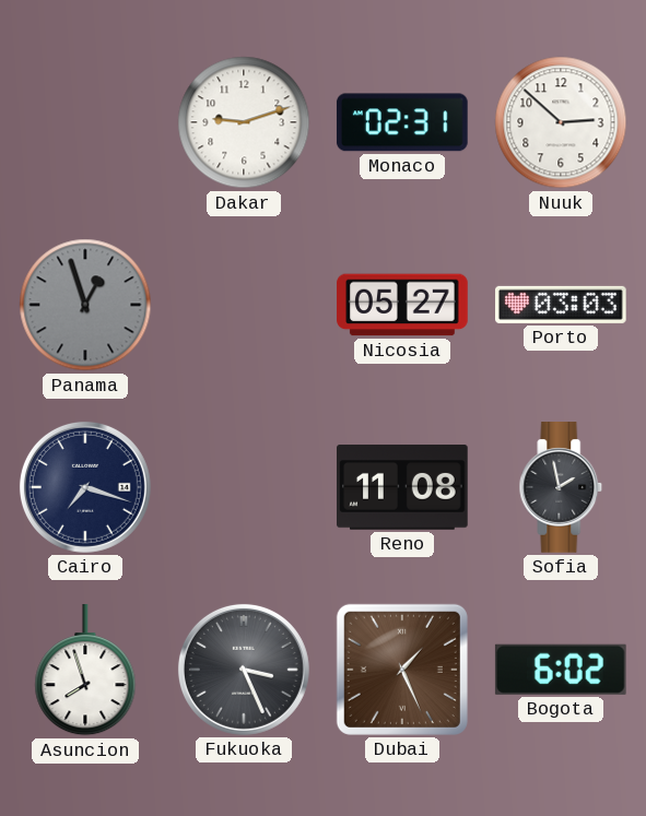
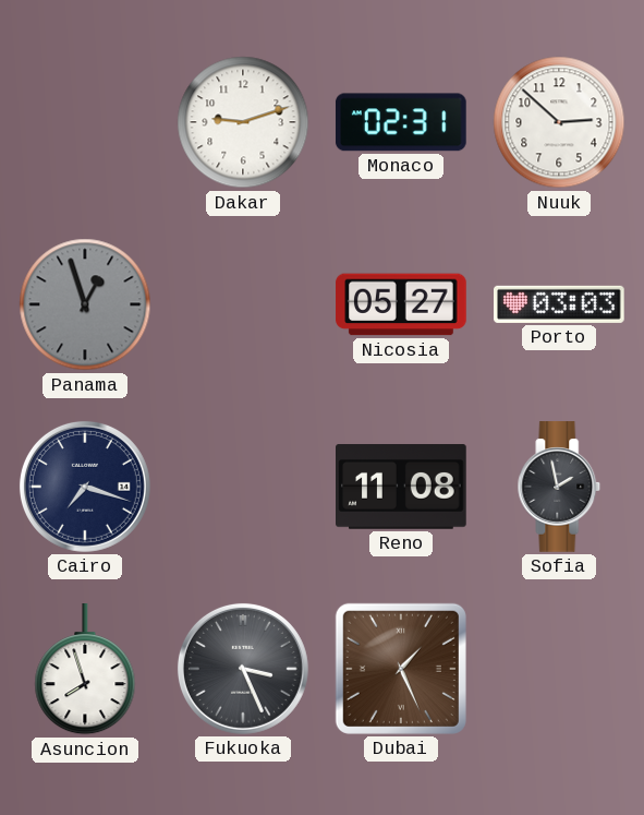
Bogota: 6:02 -> none
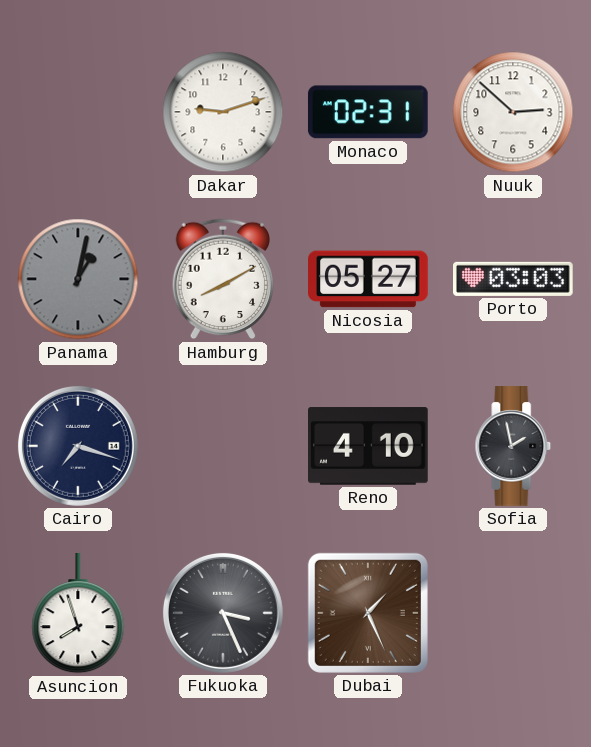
Panama: 12:57 -> 1:02
Hamburg: none -> 8:10
Reno: 11:08 -> 4:10
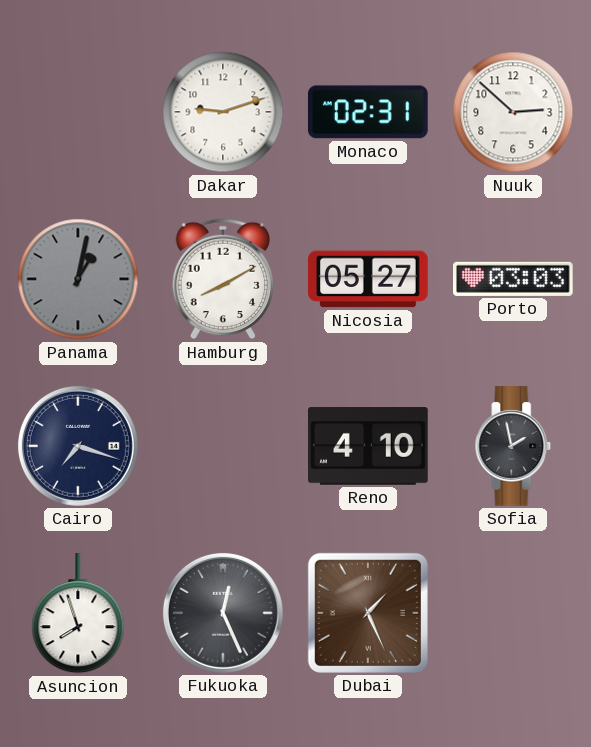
Fukuoka: 3:26 -> 12:26
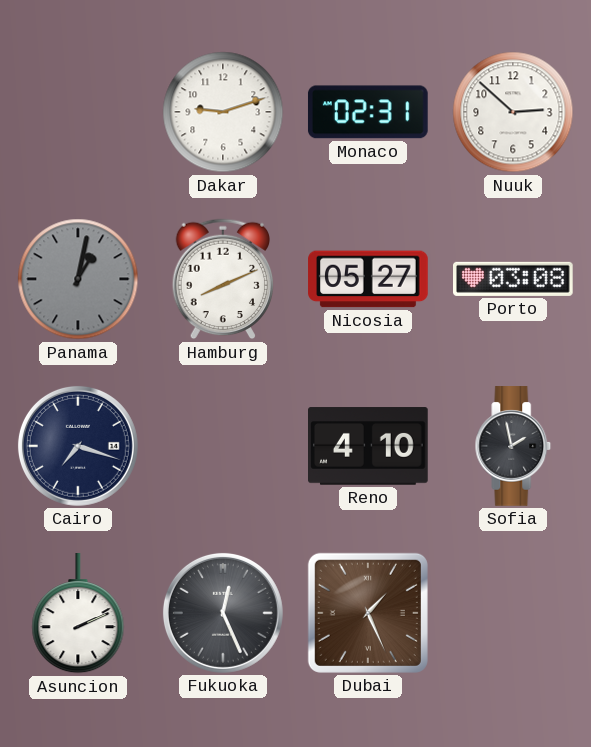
Hamburg: 8:10 -> 8:11
Porto: 03:03 -> 03:08
Asuncion: 7:57 -> 2:11
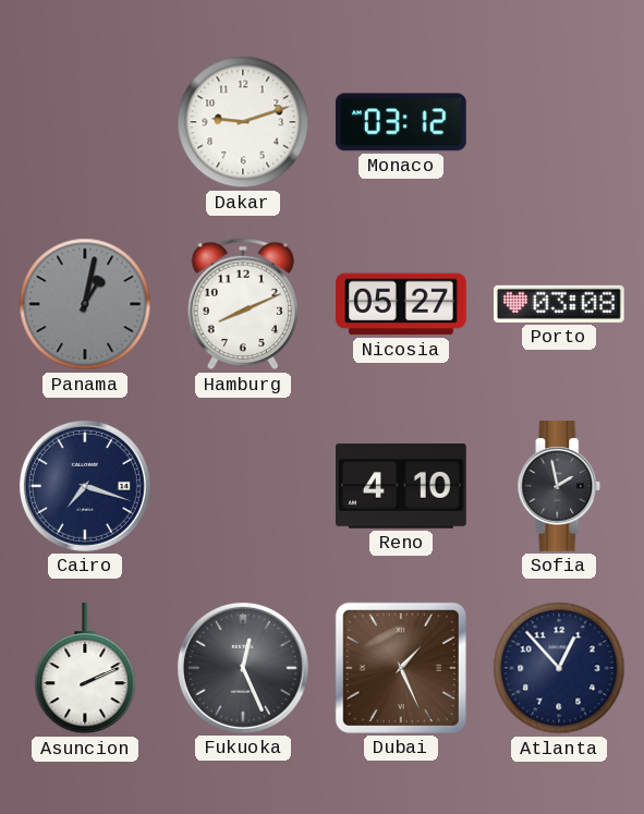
Monaco: 02:31 -> 03:12
Nuuk: 2:52 -> none
Atlanta: none -> 12:53
